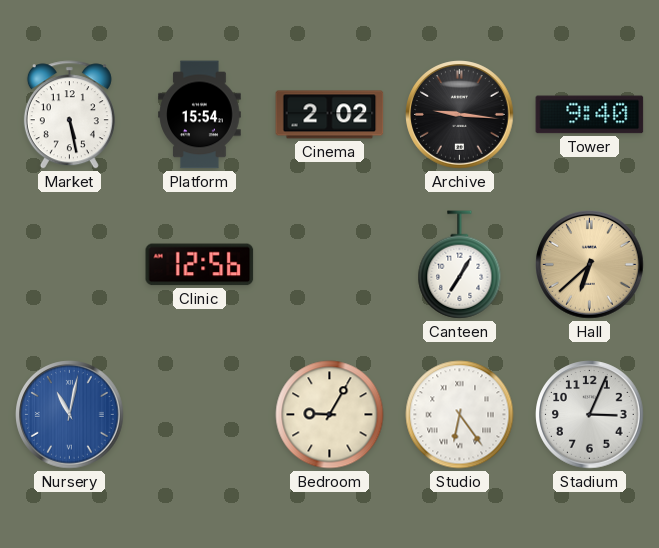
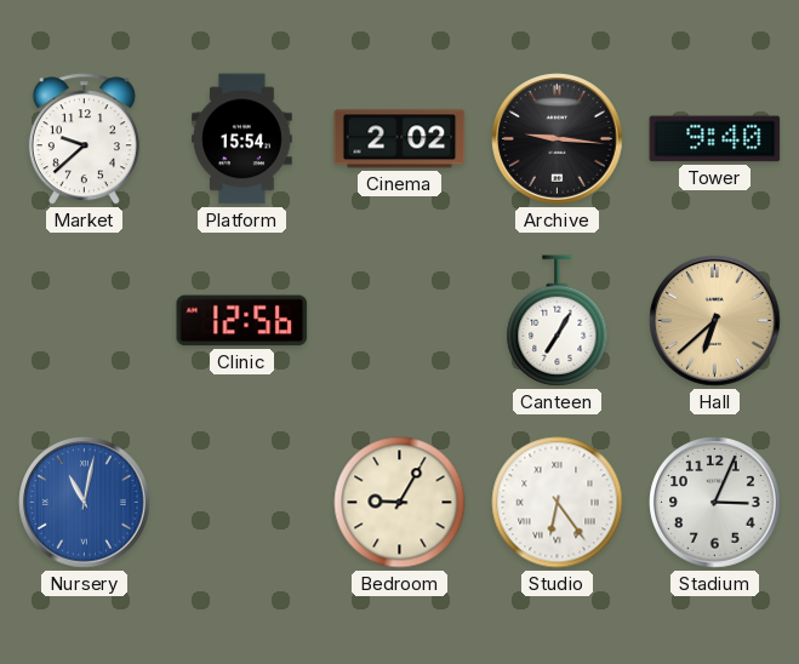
Market: 5:28 -> 9:38
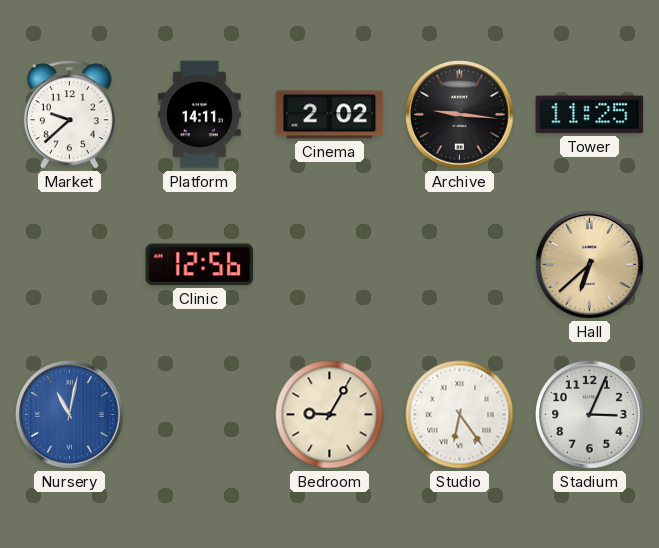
Platform: 15:54 -> 14:11
Tower: 9:40 -> 11:25
Canteen: 7:05 -> none
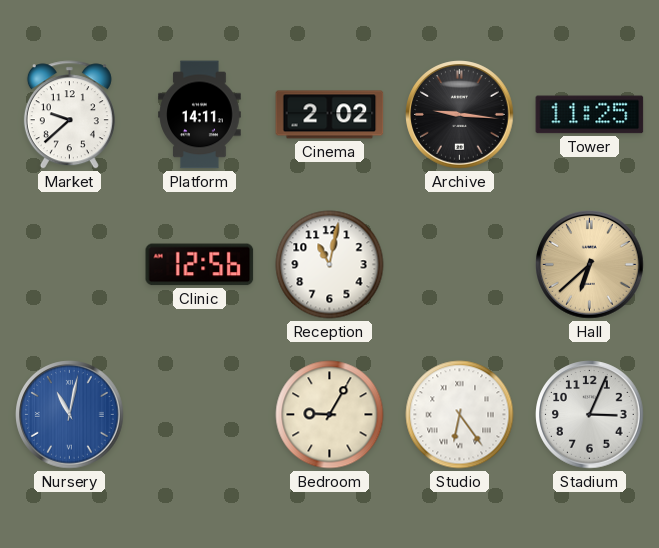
Reception: none -> 11:02
